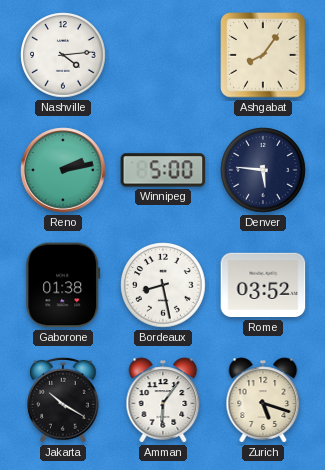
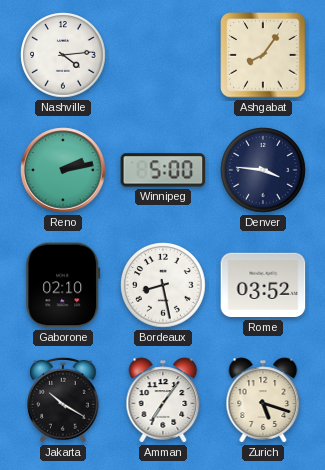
Denver: 5:46 -> 3:46
Gaborone: 01:38 -> 02:10
Amman: 6:06 -> 7:06
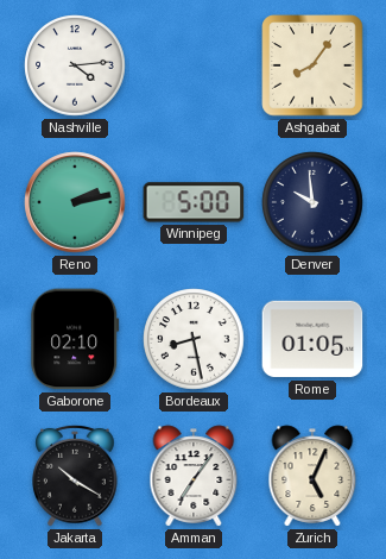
Denver: 3:46 -> 9:59
Rome: 03:52 -> 01:05
Zurich: 5:18 -> 5:04
